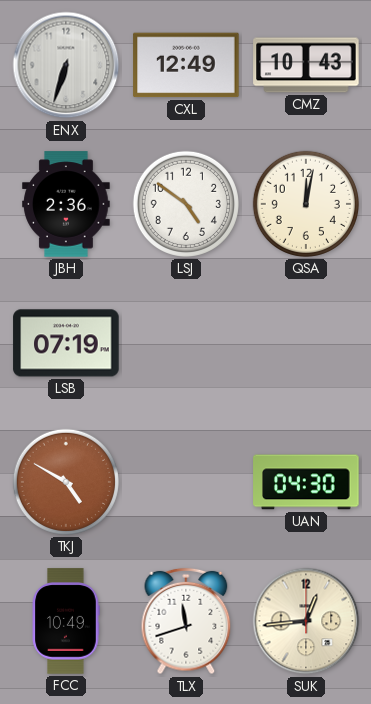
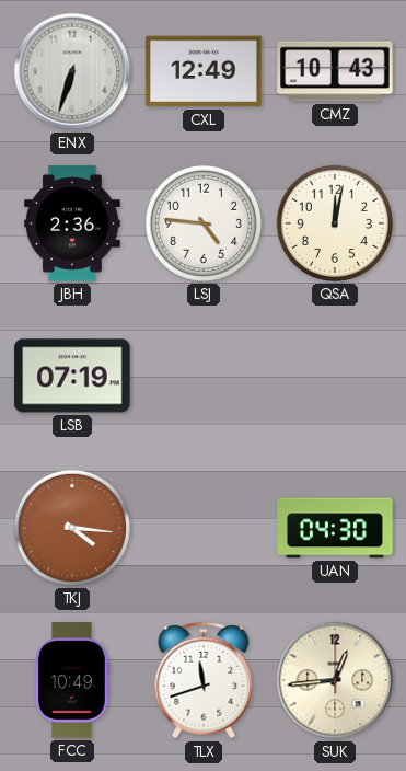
LSJ: 4:51 -> 4:46
TKJ: 4:50 -> 4:16
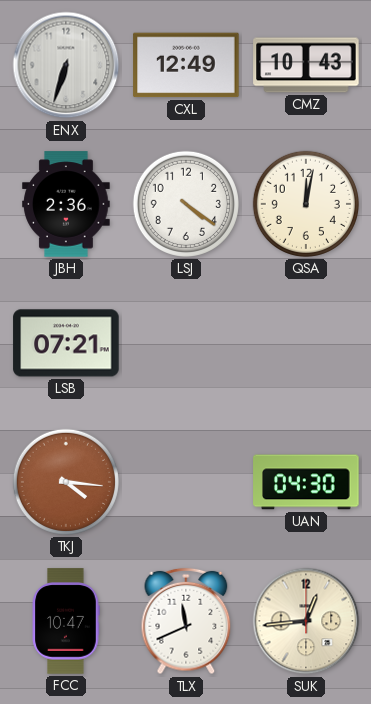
LSJ: 4:46 -> 4:21
LSB: 07:19 -> 07:21
FCC: 10:49 -> 10:47
TLX: 11:42 -> 11:41
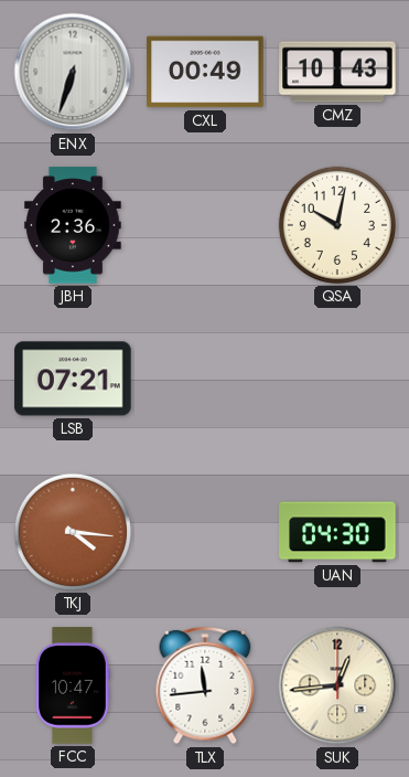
CXL: 12:49 -> 00:49
LSJ: 4:21 -> none
QSA: 12:02 -> 10:02
TLX: 11:41 -> 11:44
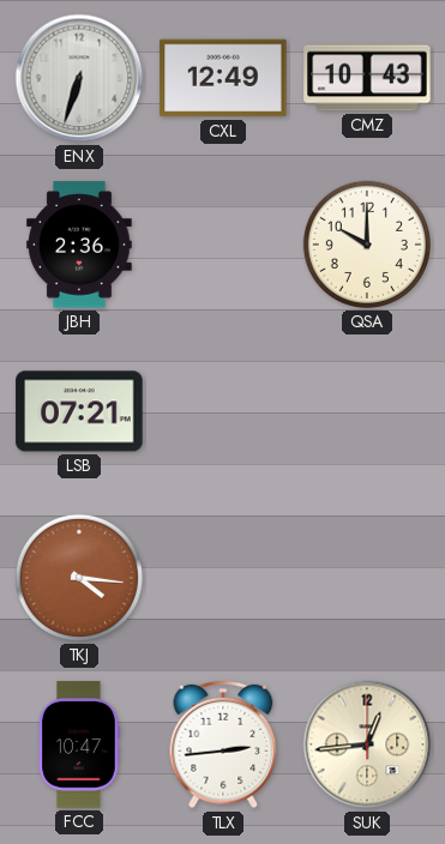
CXL: 00:49 -> 12:49
QSA: 10:02 -> 10:00
UAN: 04:30 -> none
TLX: 11:44 -> 2:44
